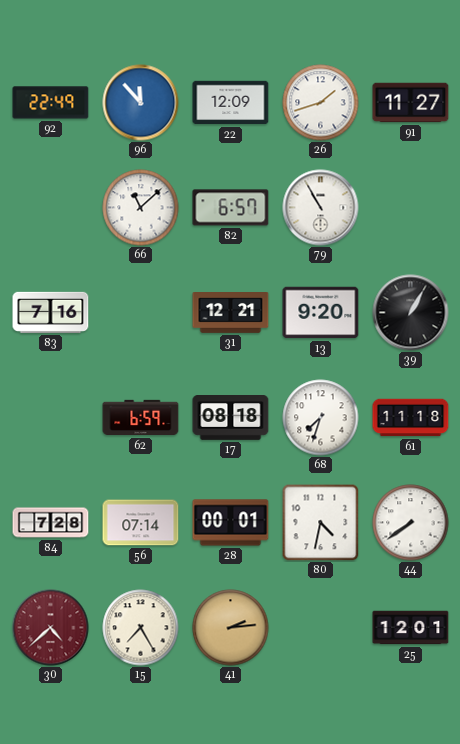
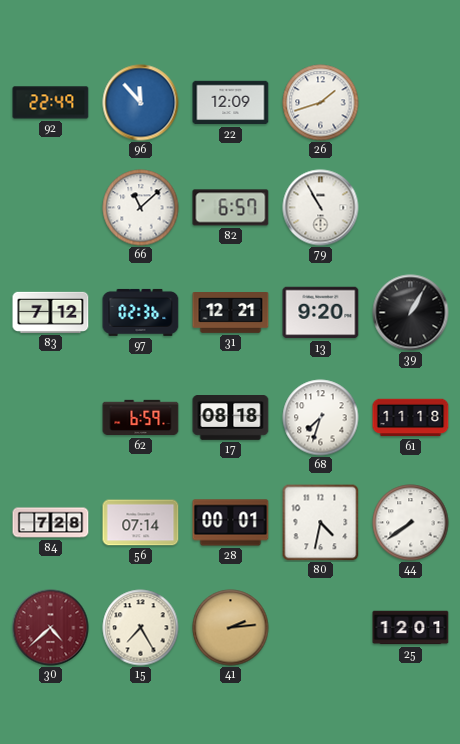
91: 11:27 -> none
83: 7:16 -> 7:12
97: none -> 02:36
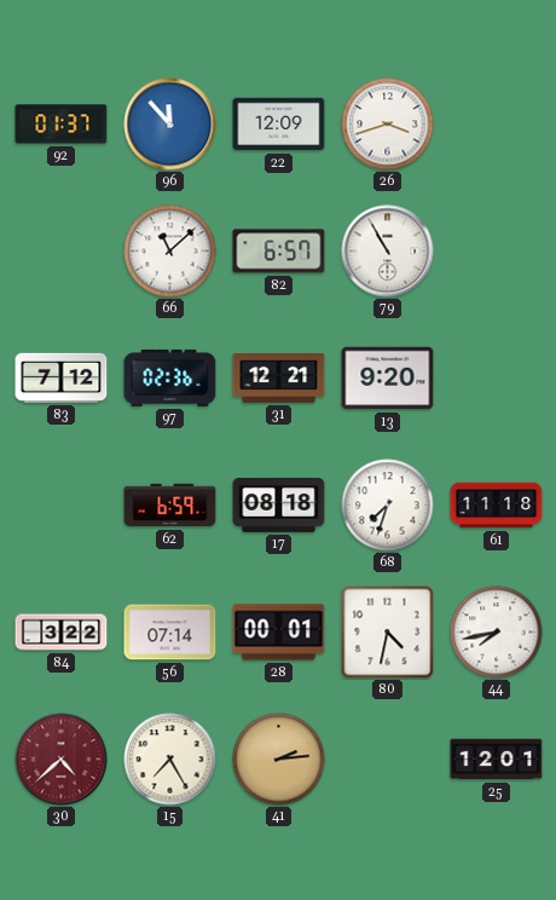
92: 22:49 -> 01:37
26: 1:42 -> 3:42
39: 1:05 -> none
84: 7:28 -> 3:22
44: 7:39 -> 7:43
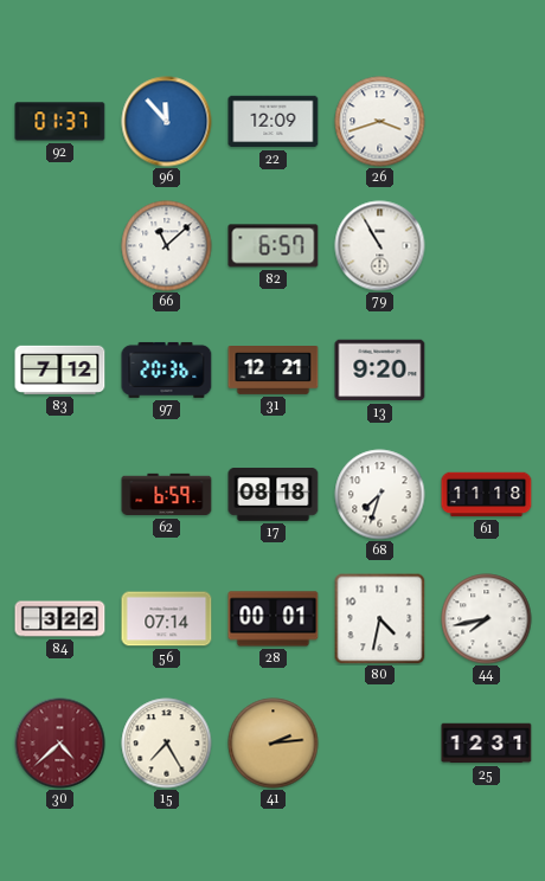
97: 02:36 -> 20:36
25: 12:01 -> 12:31
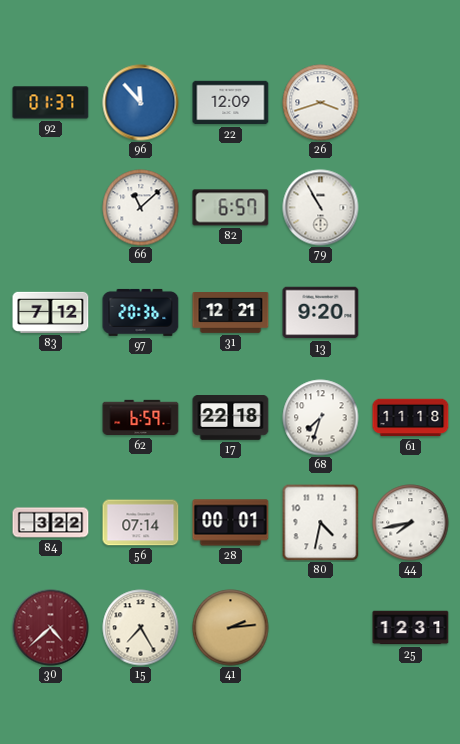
17: 08:18 -> 22:18
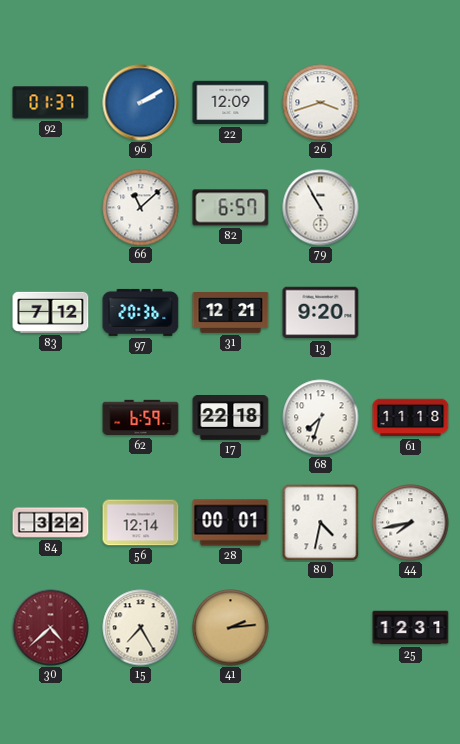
96: 11:53 -> 2:10
56: 07:14 -> 12:14
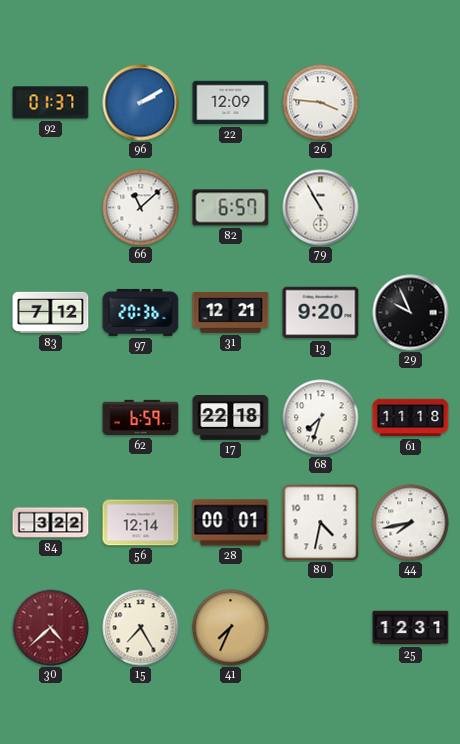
26: 3:42 -> 3:46
29: none -> 9:56
41: 2:14 -> 7:34
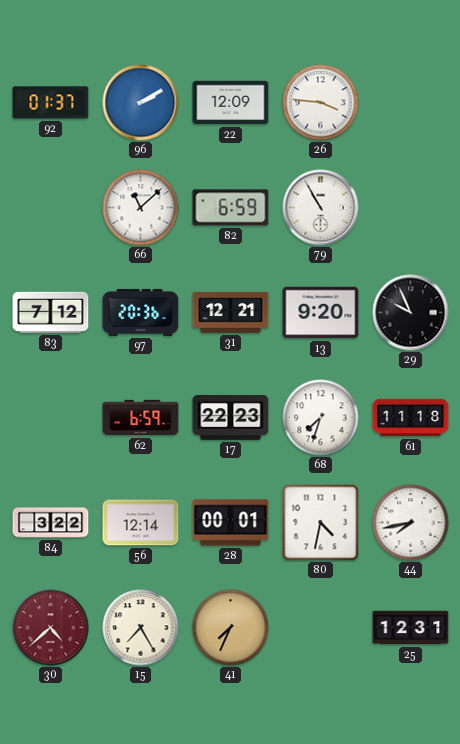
82: 6:57 -> 6:59
17: 22:18 -> 22:23
